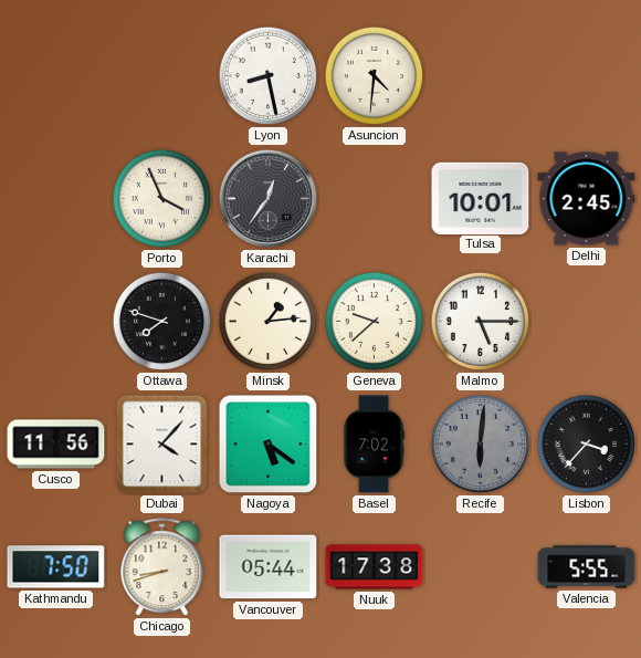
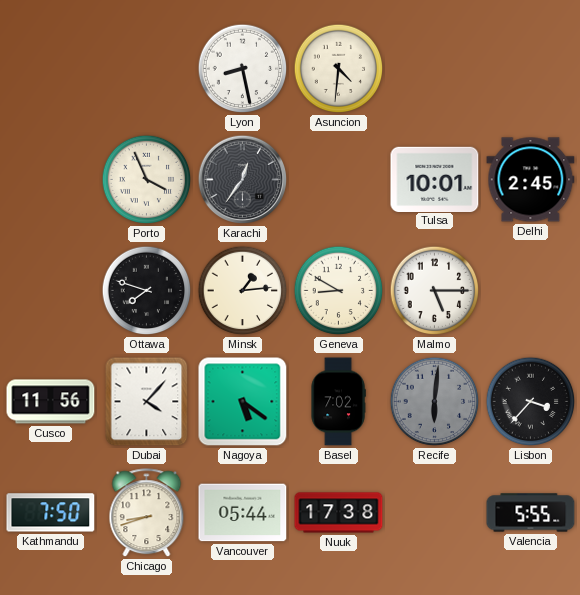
Geneva: 9:38 -> 8:50
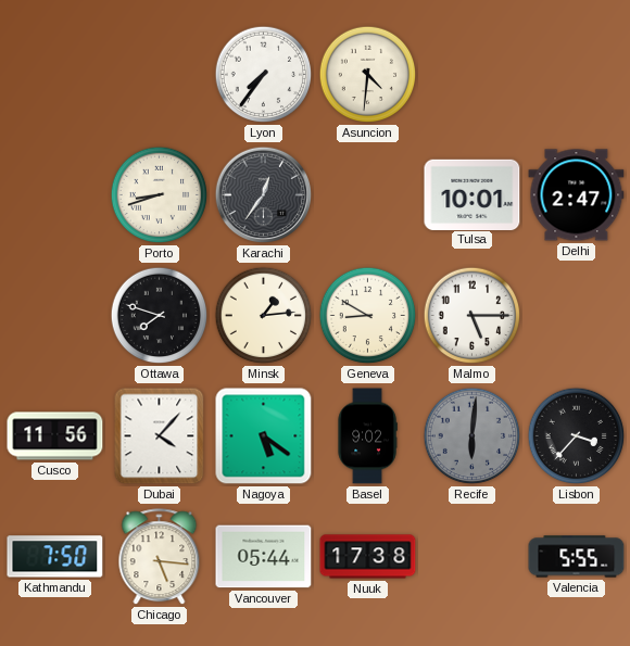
Lyon: 8:28 -> 7:36
Porto: 3:56 -> 8:42
Delhi: 2:45 -> 2:47
Basel: 7:02 -> 9:02
Chicago: 8:42 -> 5:16
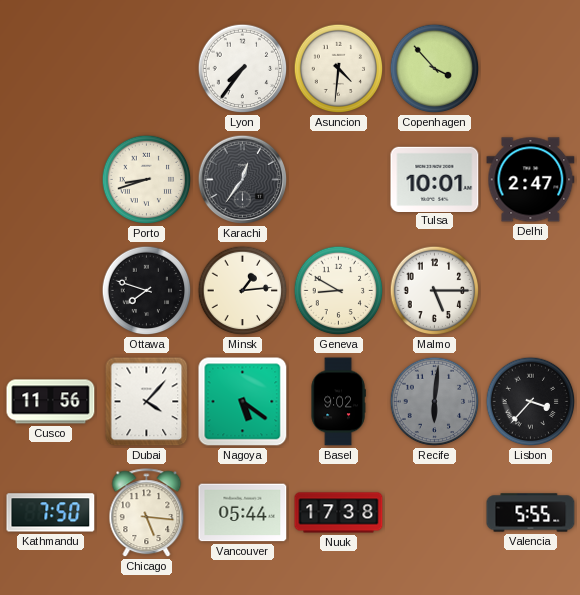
Copenhagen: none -> 3:53
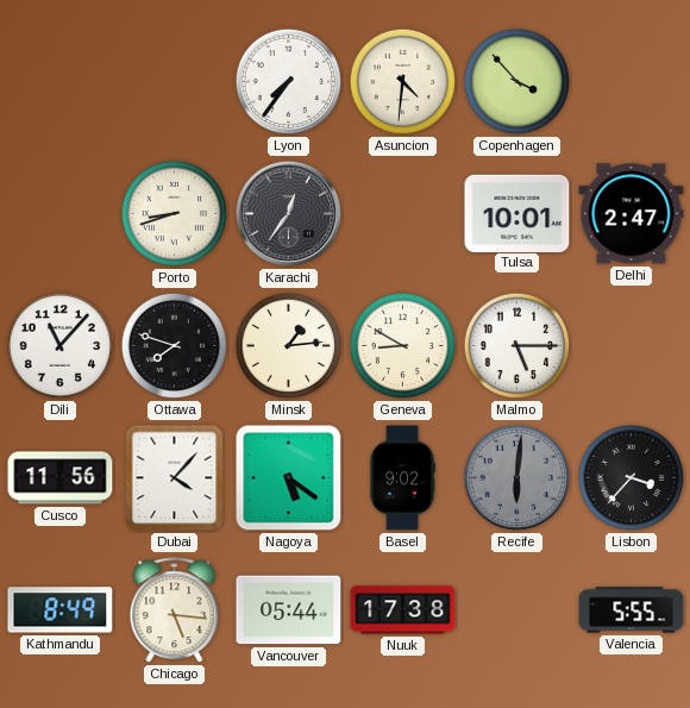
Dili: none -> 11:07
Kathmandu: 7:50 -> 8:49
